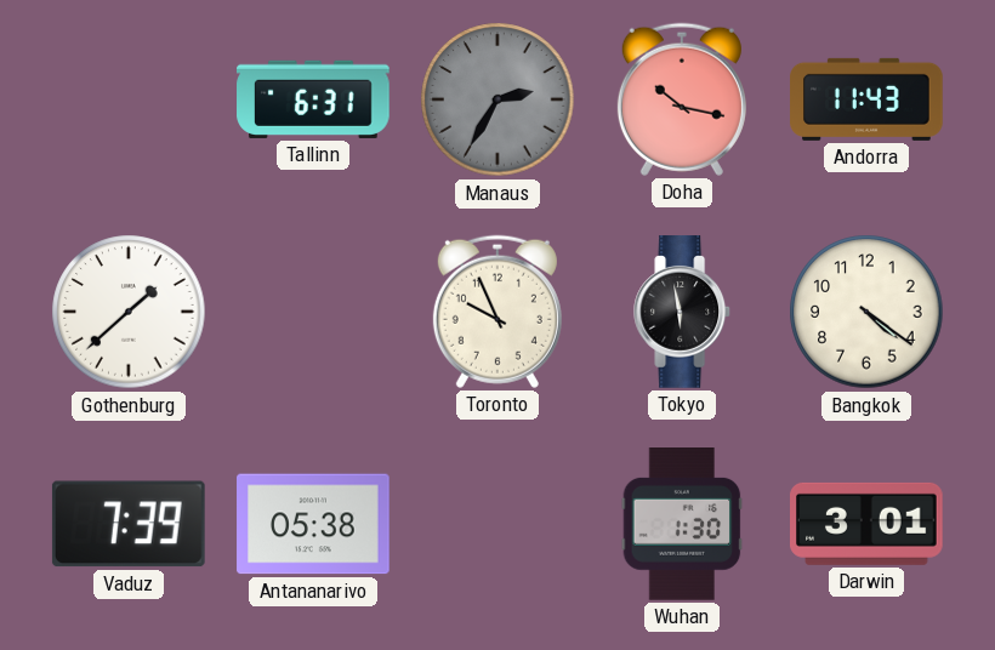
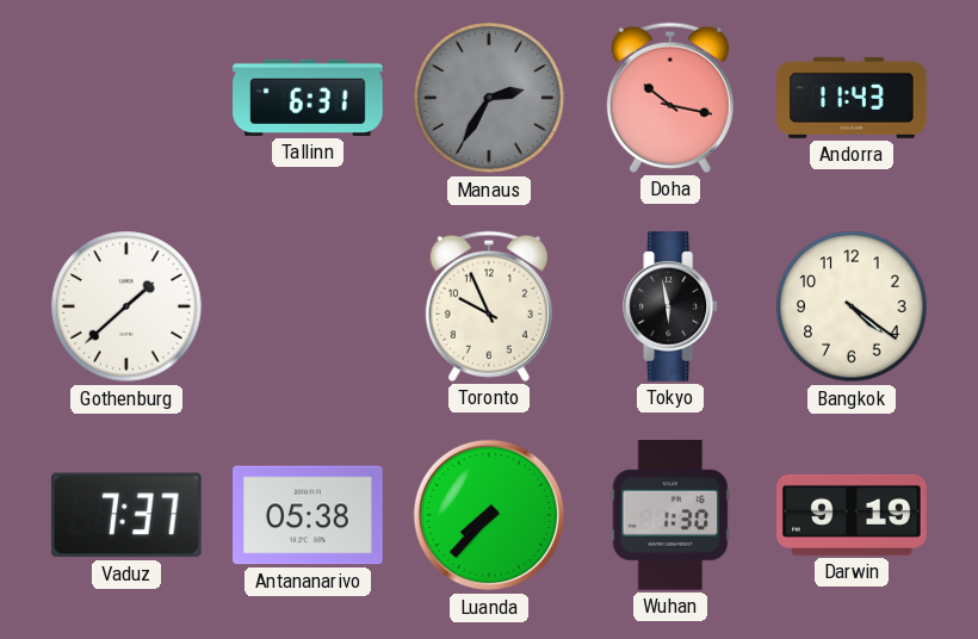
Vaduz: 7:39 -> 7:37
Luanda: none -> 7:37
Darwin: 3:01 -> 9:19
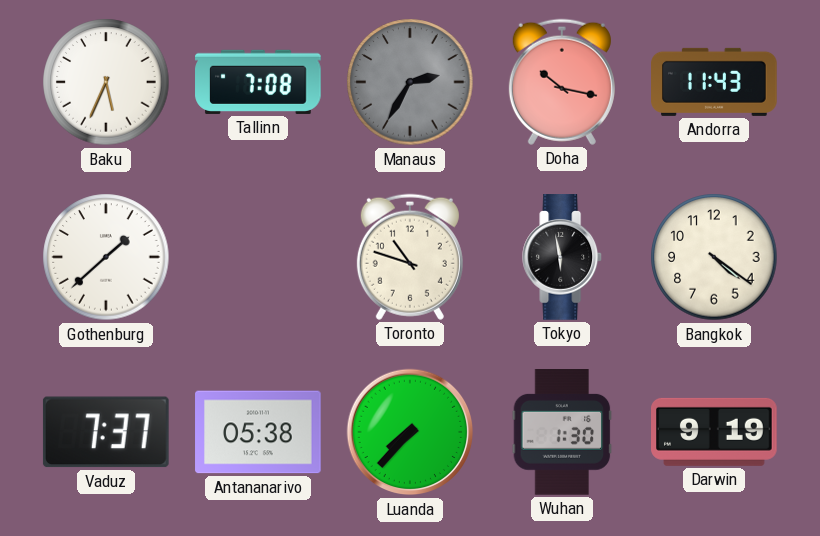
Baku: none -> 5:34
Tallinn: 6:31 -> 7:08
Toronto: 9:56 -> 10:48
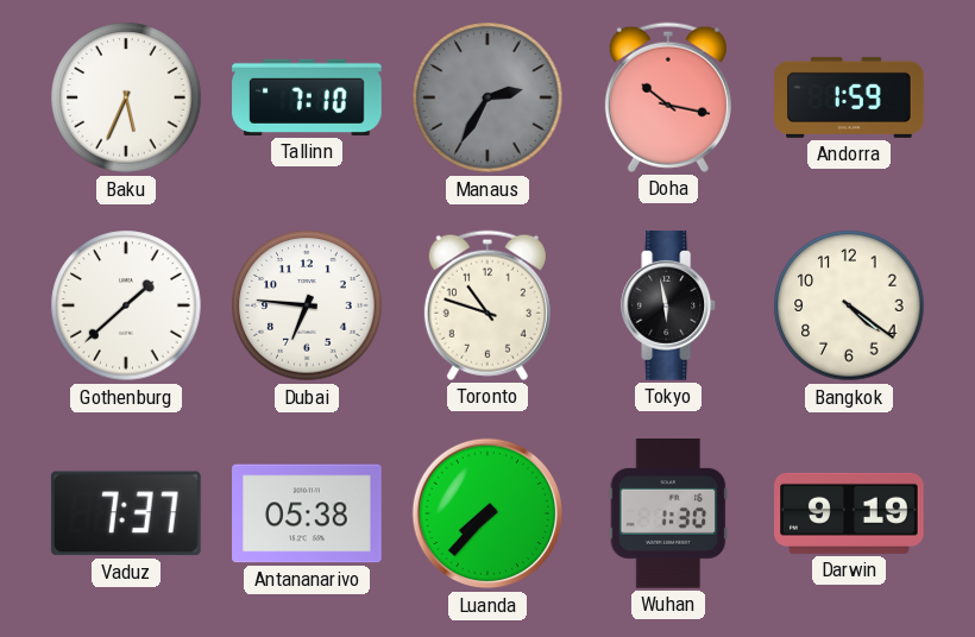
Tallinn: 7:08 -> 7:10
Andorra: 11:43 -> 1:59
Dubai: none -> 6:46
